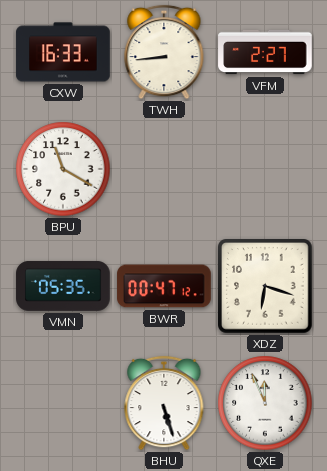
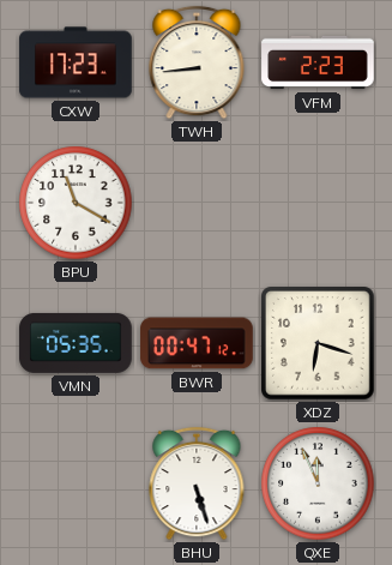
CXW: 16:33 -> 17:23
VFM: 2:27 -> 2:23
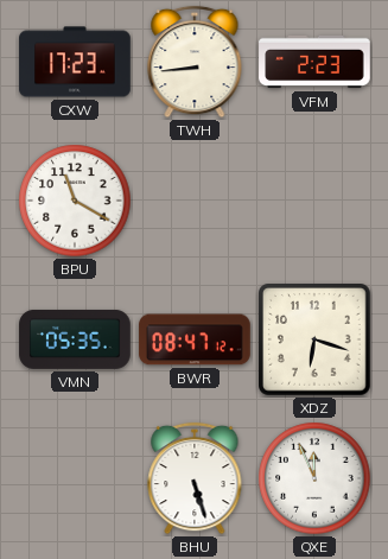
BWR: 00:47 -> 08:47
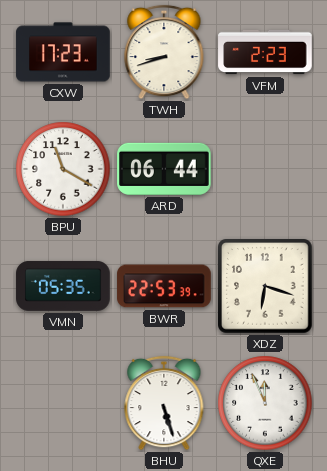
TWH: 8:44 -> 8:42
ARD: none -> 06:44
BWR: 08:47 -> 22:53
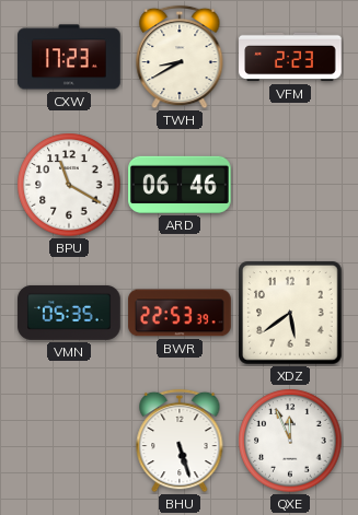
TWH: 8:42 -> 8:40
ARD: 06:44 -> 06:46
XDZ: 6:18 -> 5:39
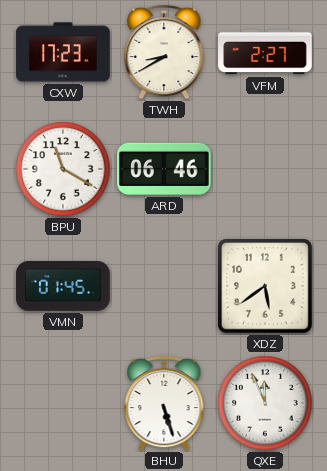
VFM: 2:23 -> 2:27
VMN: 05:35 -> 01:45
BWR: 22:53 -> none
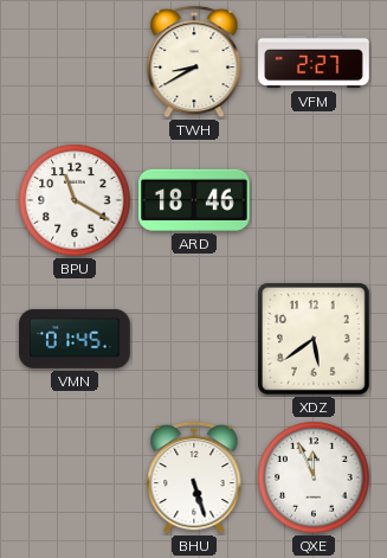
CXW: 17:23 -> none
ARD: 06:46 -> 18:46
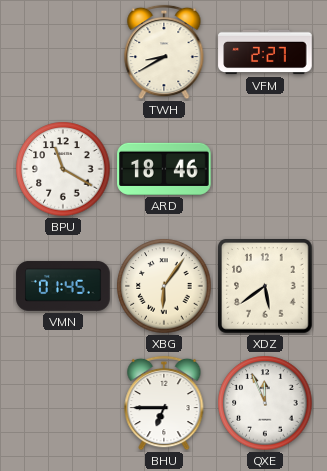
XBG: none -> 6:06
BHU: 5:27 -> 6:45
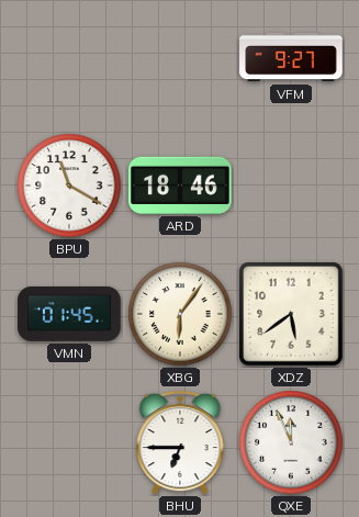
TWH: 8:40 -> none
VFM: 2:27 -> 9:27
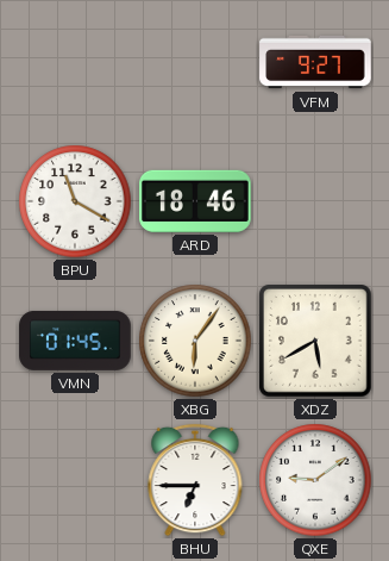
XDZ: 5:39 -> 5:40
QXE: 11:56 -> 9:09
